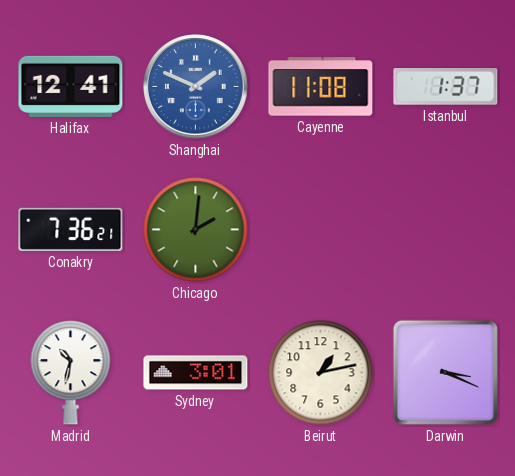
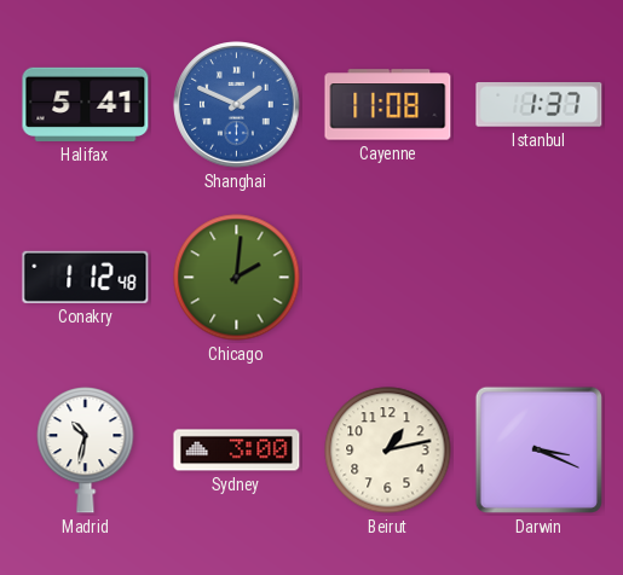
Halifax: 12:41 -> 5:41
Conakry: 7:36 -> 1:12
Sydney: 3:01 -> 3:00
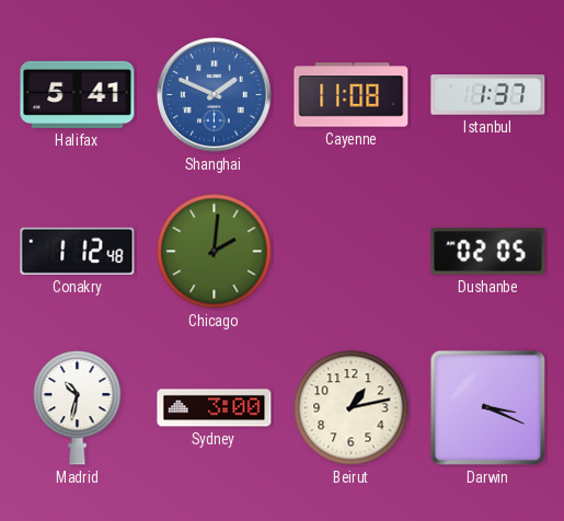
Dushanbe: none -> 02:05
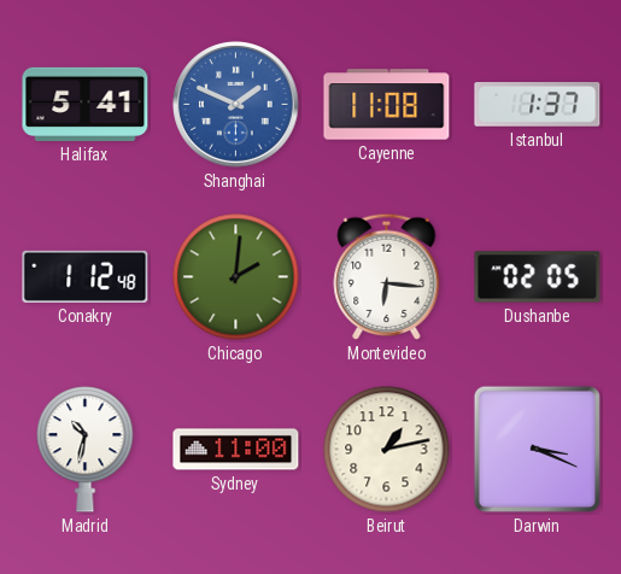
Montevideo: none -> 6:16
Sydney: 3:00 -> 11:00
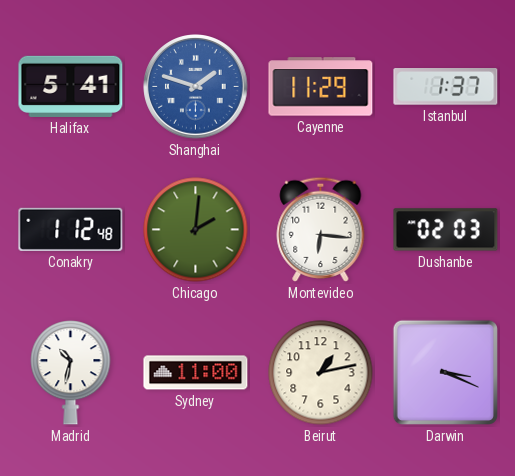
Shanghai: 1:49 -> 1:48
Cayenne: 11:08 -> 11:29
Dushanbe: 02:05 -> 02:03
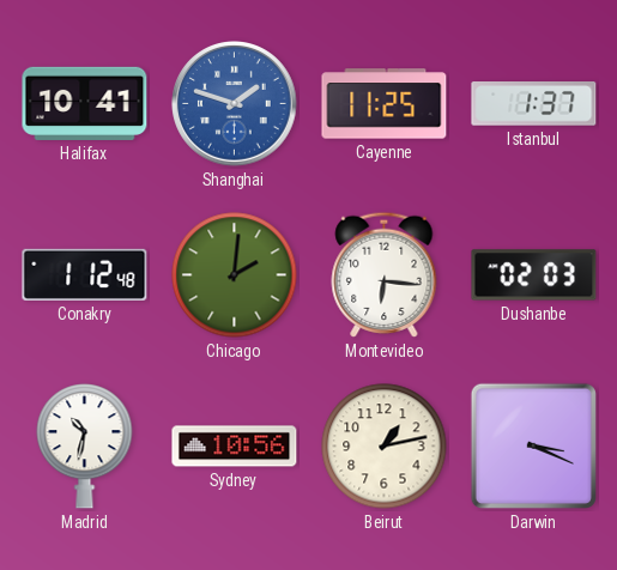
Halifax: 5:41 -> 10:41
Cayenne: 11:29 -> 11:25
Sydney: 11:00 -> 10:56
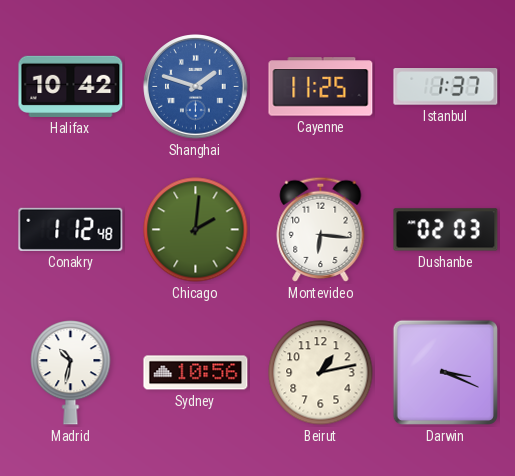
Halifax: 10:41 -> 10:42
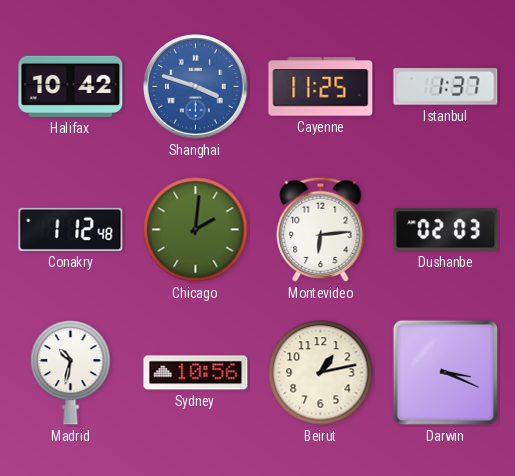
Shanghai: 1:48 -> 3:48
Montevideo: 6:16 -> 6:14
